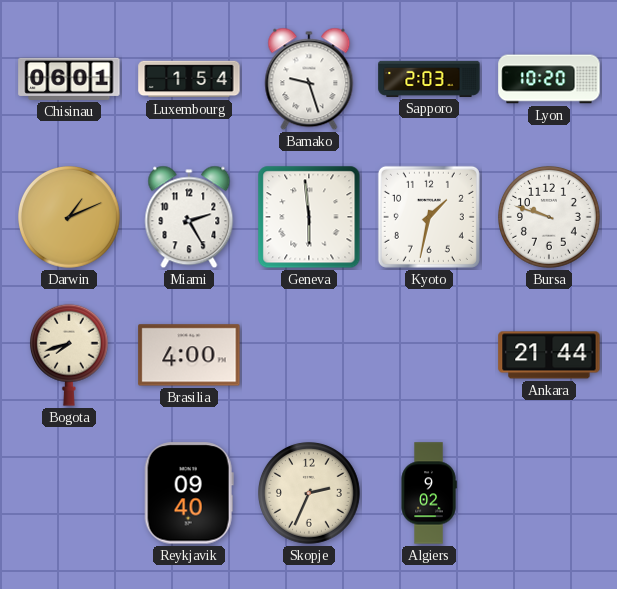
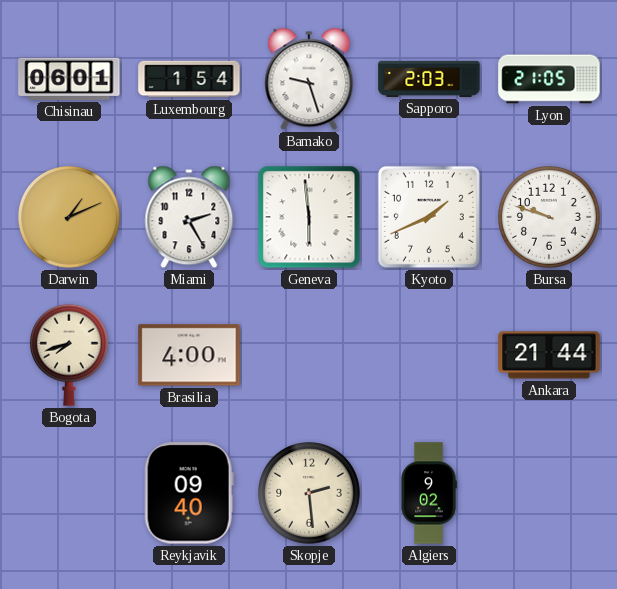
Lyon: 10:20 -> 21:05
Kyoto: 1:32 -> 1:41
Skopje: 2:34 -> 2:29
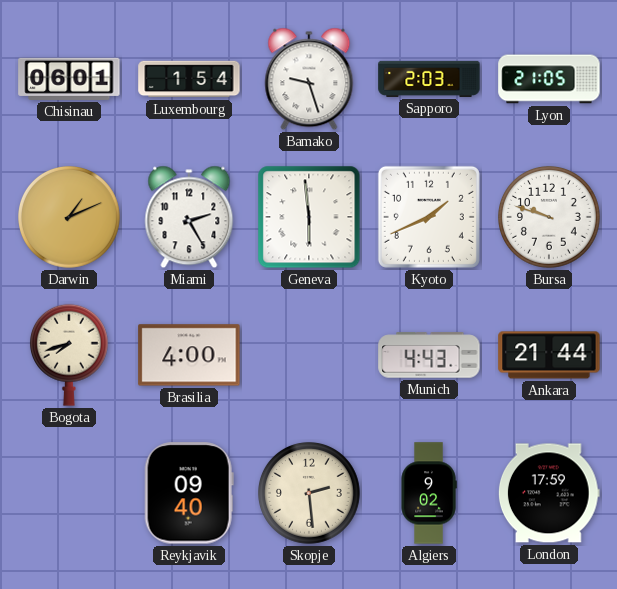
Munich: none -> 4:43
London: none -> 17:59
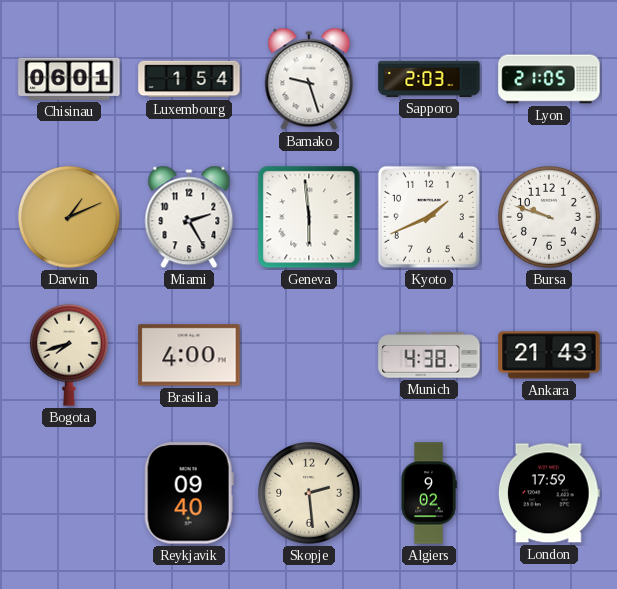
Munich: 4:43 -> 4:38
Ankara: 21:44 -> 21:43
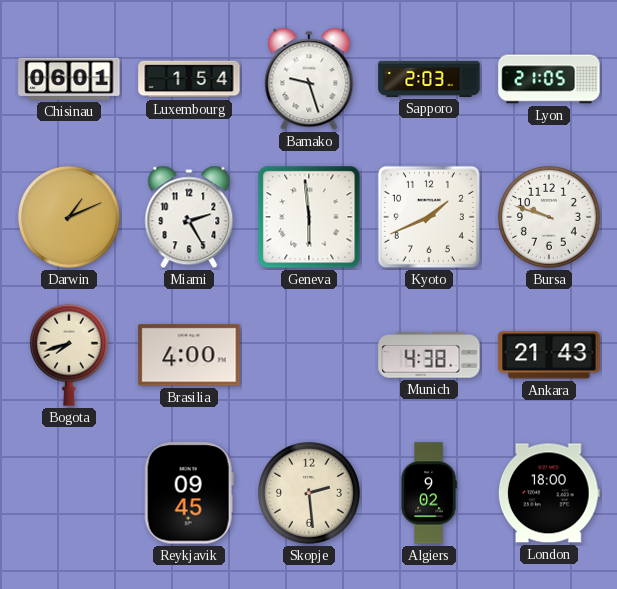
Reykjavik: 09:40 -> 09:45
London: 17:59 -> 18:00
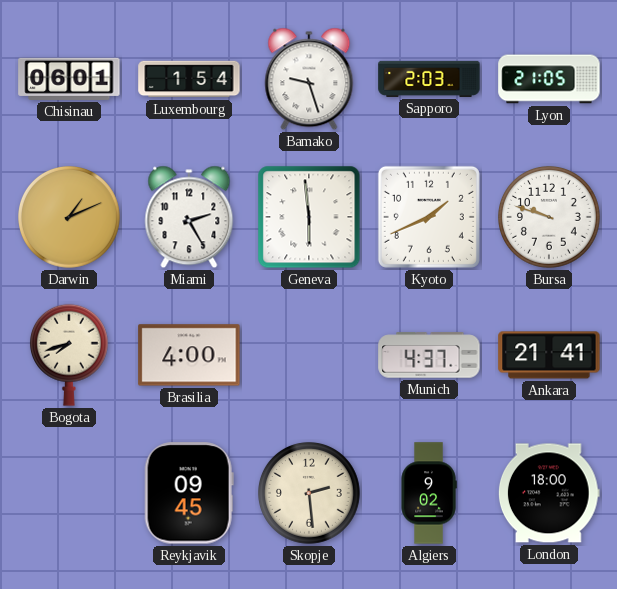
Munich: 4:38 -> 4:37
Ankara: 21:43 -> 21:41
